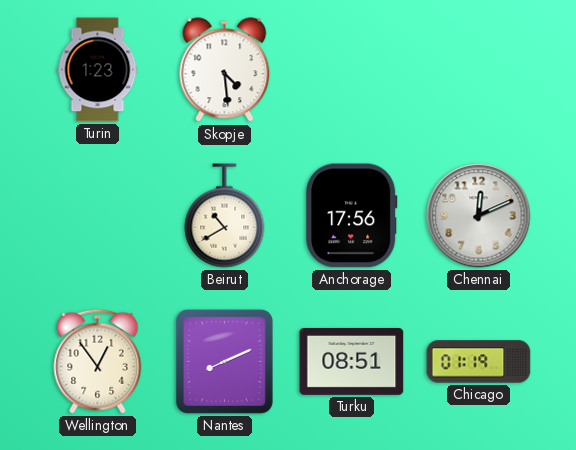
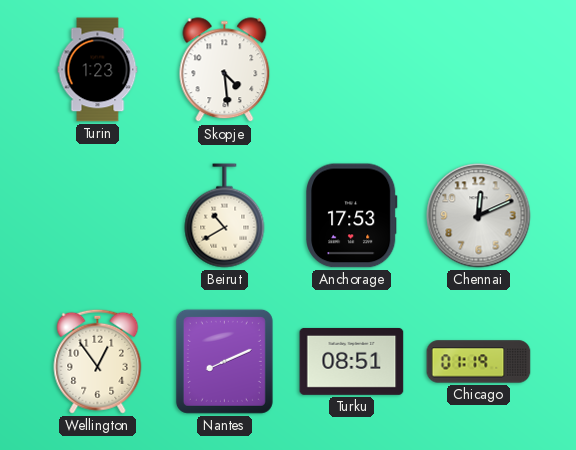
Anchorage: 17:56 -> 17:53
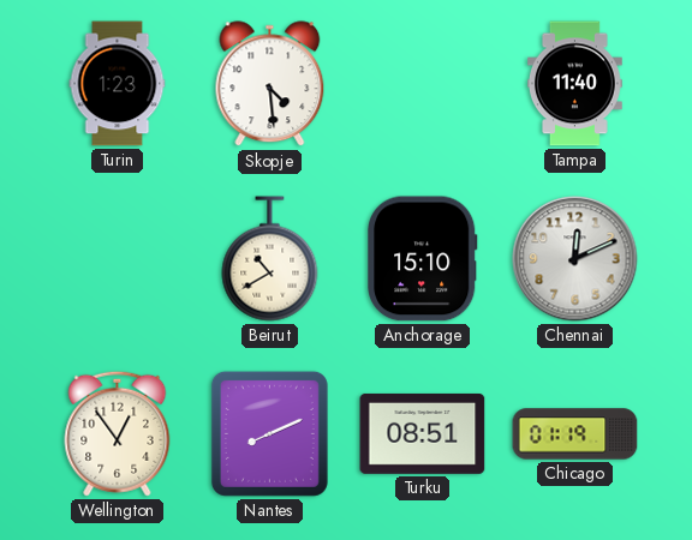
Tampa: none -> 11:40
Anchorage: 17:53 -> 15:10
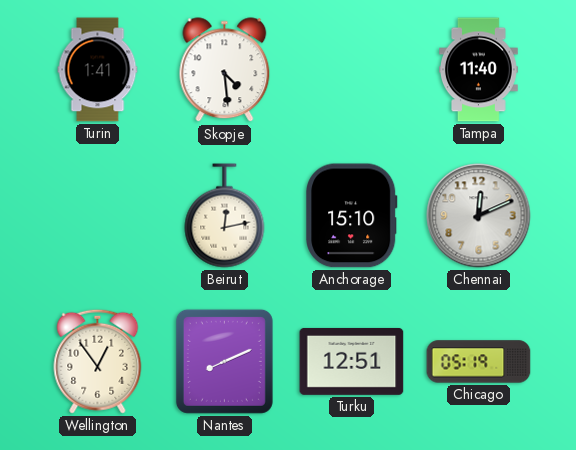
Turin: 1:23 -> 1:41
Beirut: 10:40 -> 12:13
Turku: 08:51 -> 12:51
Chicago: 01:19 -> 05:19
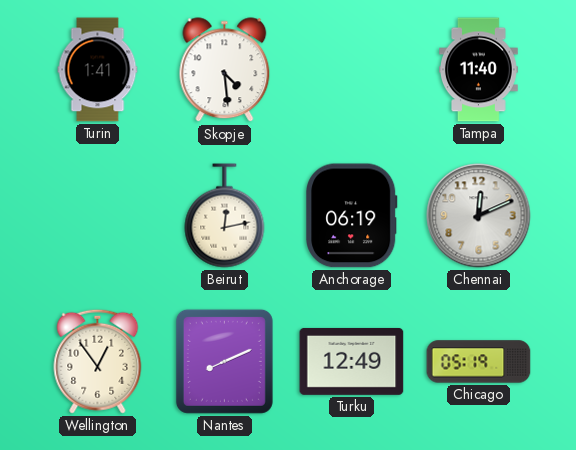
Anchorage: 15:10 -> 06:19
Turku: 12:51 -> 12:49
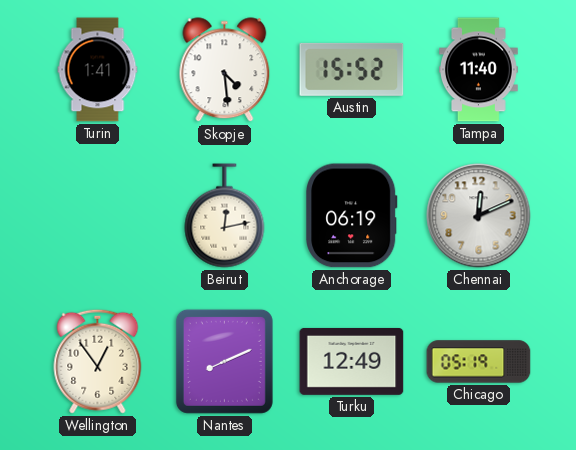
Austin: none -> 15:52
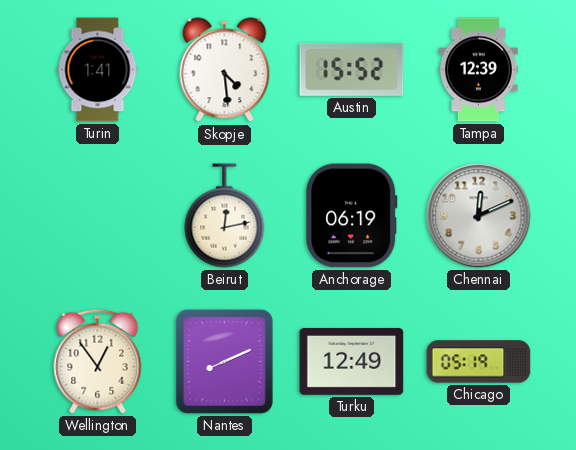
Tampa: 11:40 -> 12:39
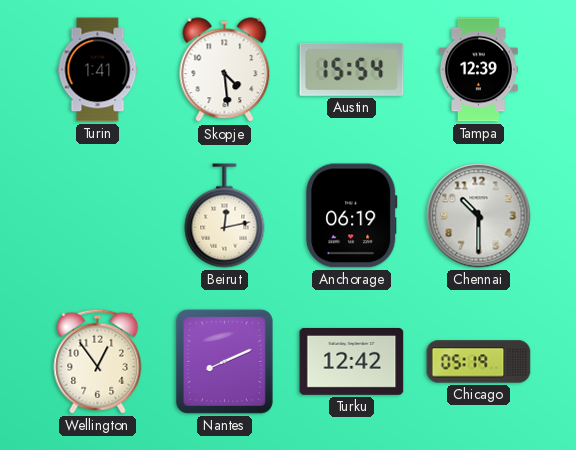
Austin: 15:52 -> 15:54
Chennai: 12:11 -> 10:30
Turku: 12:49 -> 12:42
